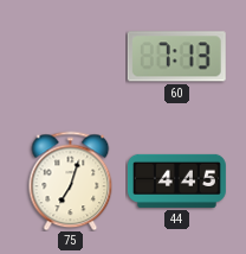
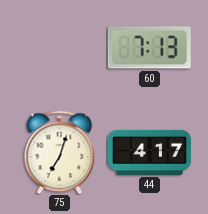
44: 4:45 -> 4:17
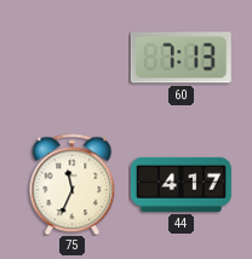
75: 7:03 -> 11:34
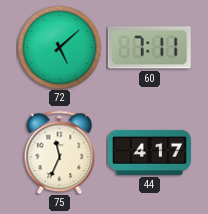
72: none -> 5:08
60: 7:13 -> 7:11
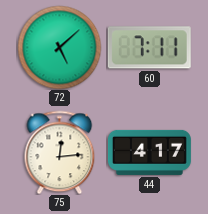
75: 11:34 -> 12:14
